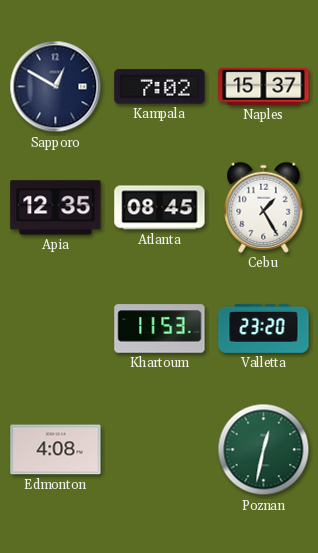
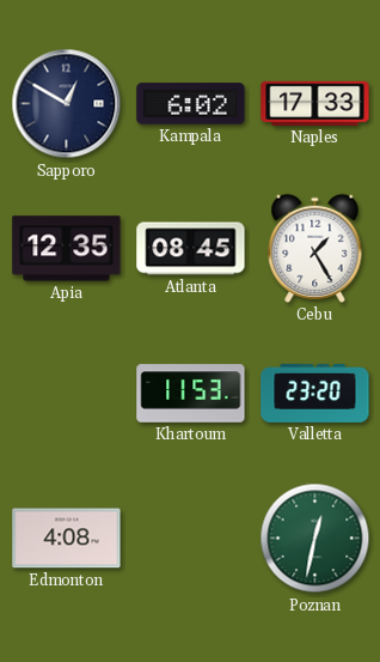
Kampala: 7:02 -> 6:02
Naples: 15:37 -> 17:33
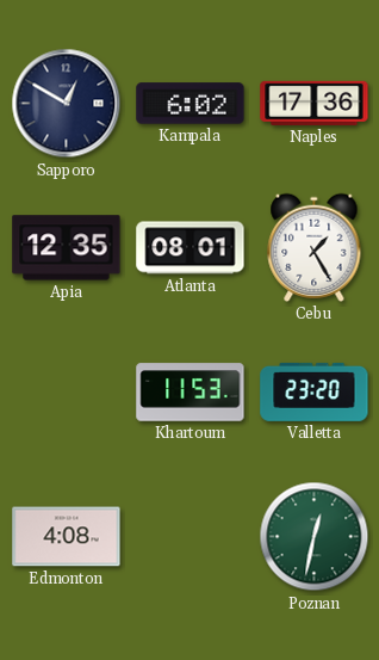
Naples: 17:33 -> 17:36
Atlanta: 08:45 -> 08:01
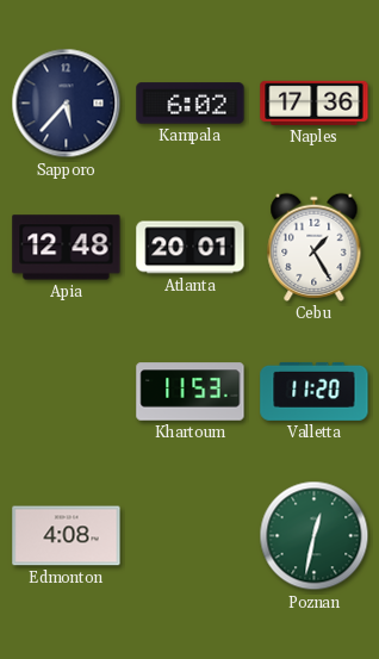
Sapporo: 12:50 -> 5:37
Apia: 12:35 -> 12:48
Atlanta: 08:01 -> 20:01
Valletta: 23:20 -> 11:20
